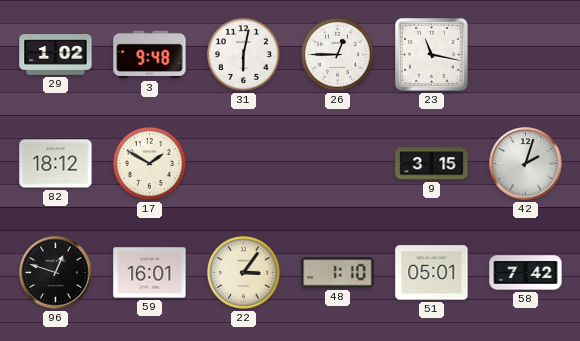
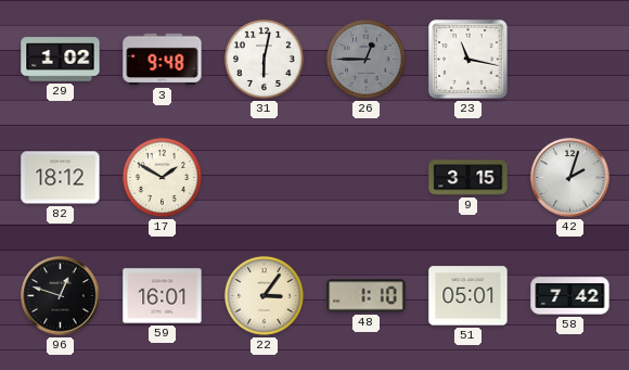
26 dial: white -> grey
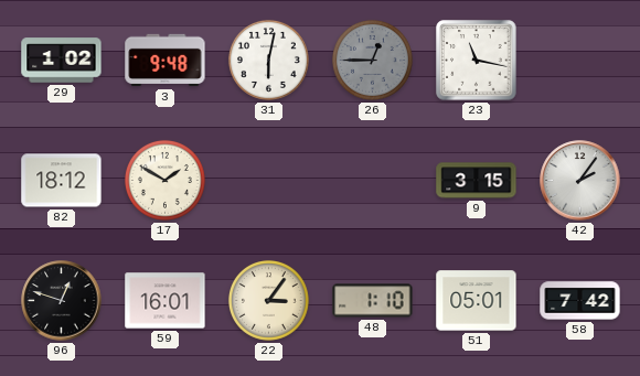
42: 2:03 -> 2:06
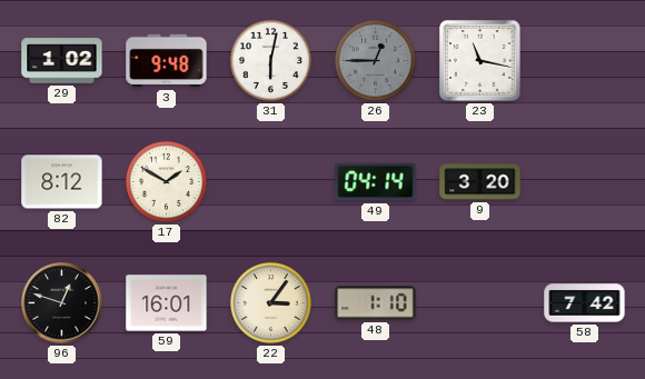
82: 18:12 -> 8:12
49: none -> 04:14
9: 3:15 -> 3:20
42: 2:06 -> none
51: 05:01 -> none
